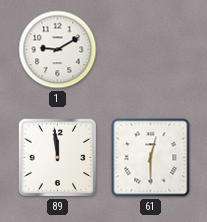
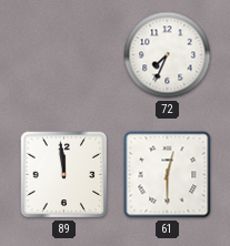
1: 9:10 -> none
72: none -> 7:34
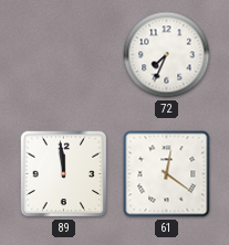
61: 12:30 -> 12:21
